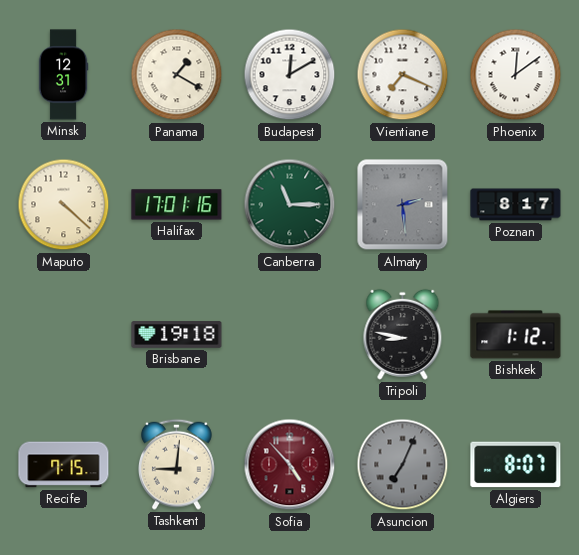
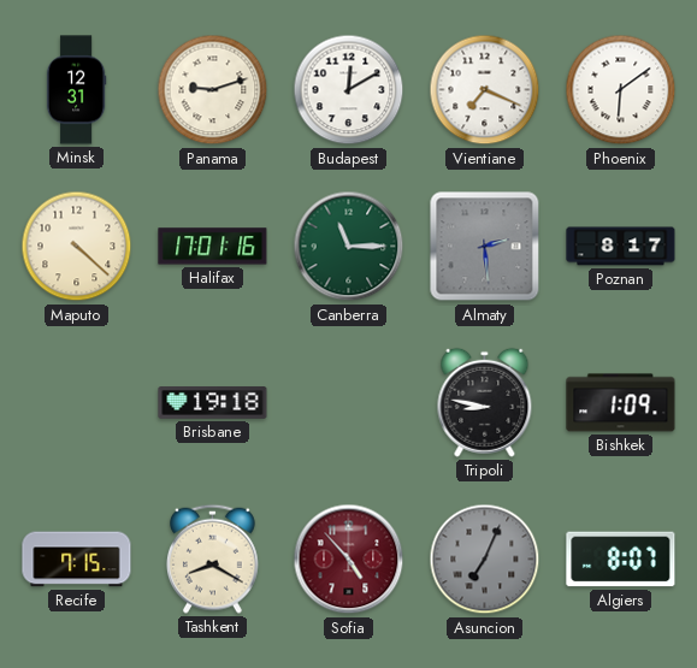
Panama: 1:20 -> 9:12
Phoenix: 12:09 -> 6:09
Bishkek: 1:12 -> 1:09
Tashkent: 9:01 -> 8:20
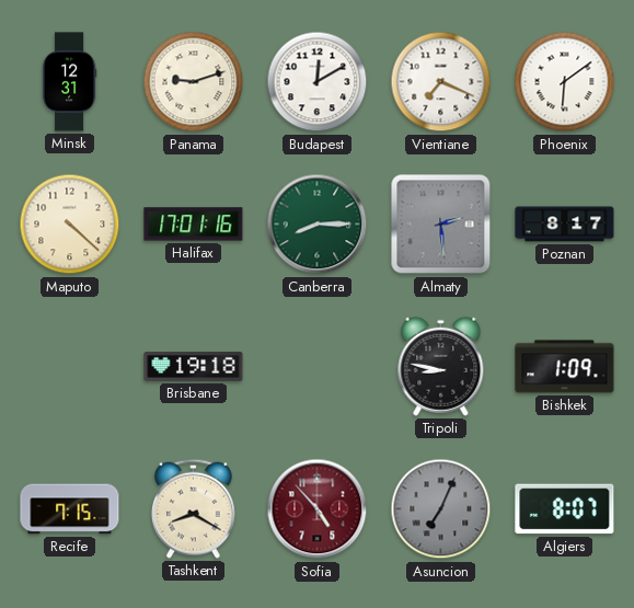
Canberra: 11:15 -> 8:15
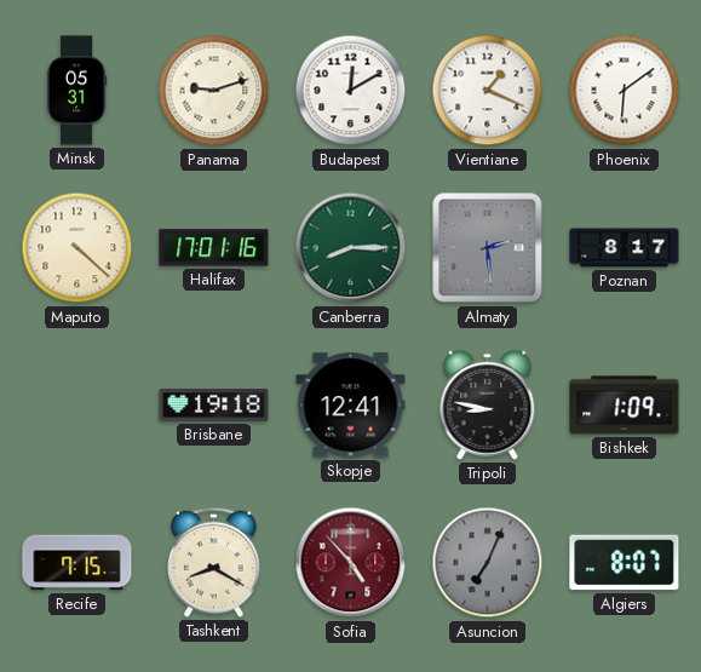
Minsk: 12:31 -> 05:31
Vientiane: 7:19 -> 1:19
Skopje: none -> 12:41
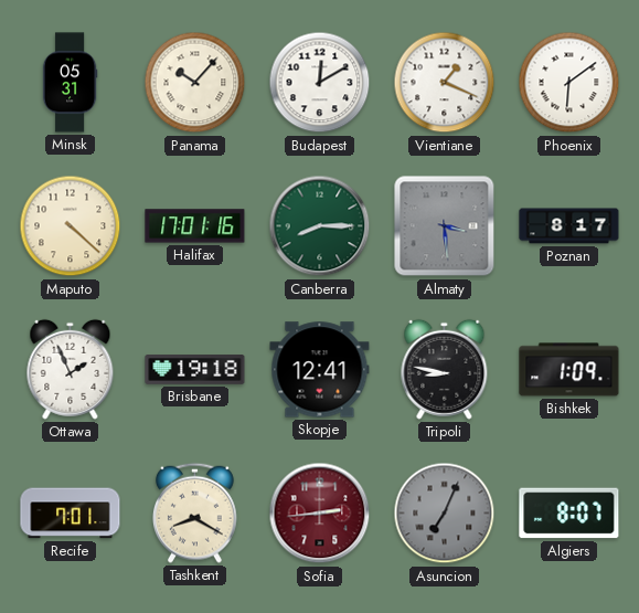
Panama: 9:12 -> 10:07
Almaty: 2:29 -> 3:29
Ottawa: none -> 1:56
Recife: 7:15 -> 7:01
Sofia: 4:53 -> 2:44
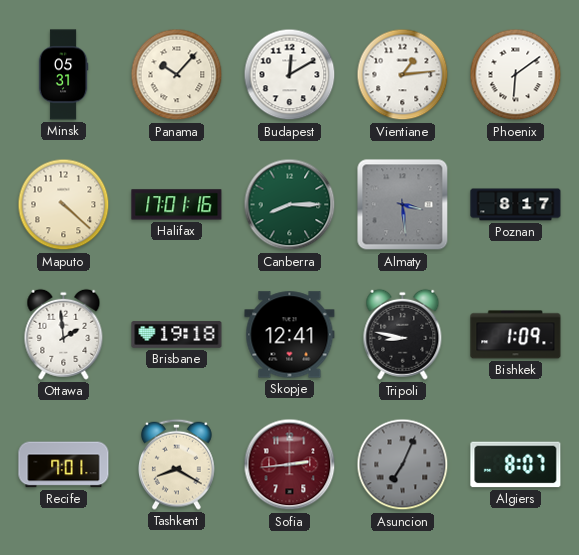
Vientiane: 1:19 -> 1:14
Ottawa: 1:56 -> 1:59
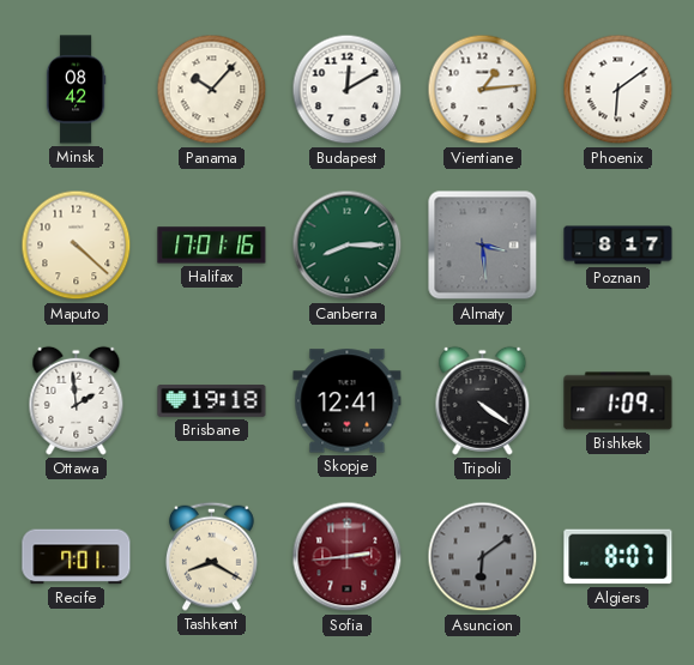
Minsk: 05:31 -> 08:42
Tripoli: 8:47 -> 4:21
Asuncion: 7:04 -> 6:09
